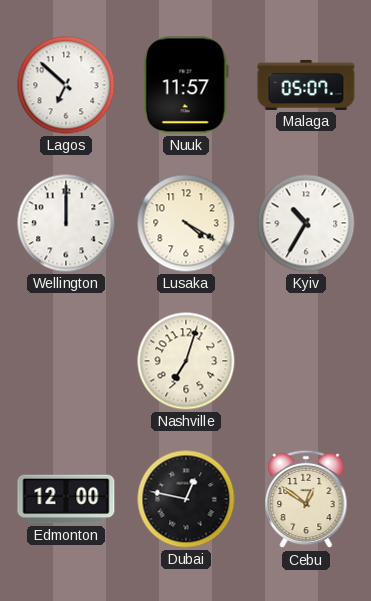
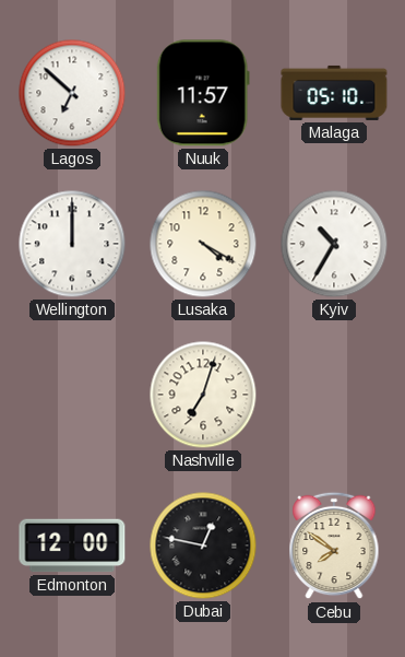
Malaga: 05:07 -> 05:10
Cebu: 12:51 -> 7:51
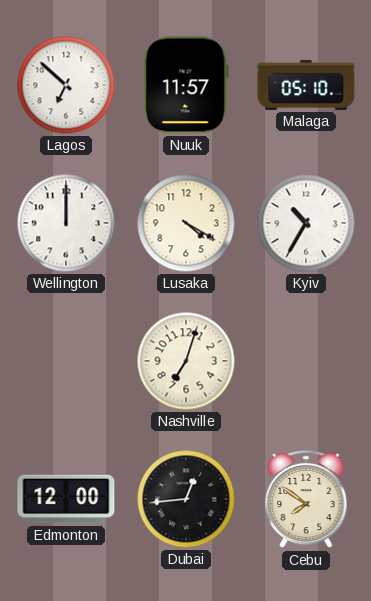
Dubai: 12:47 -> 12:44
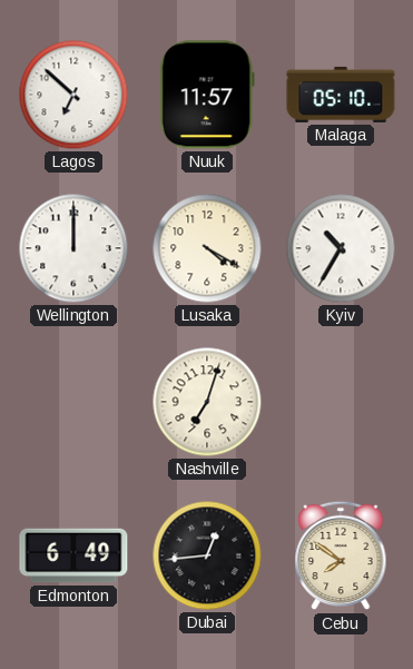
Edmonton: 12:00 -> 6:49
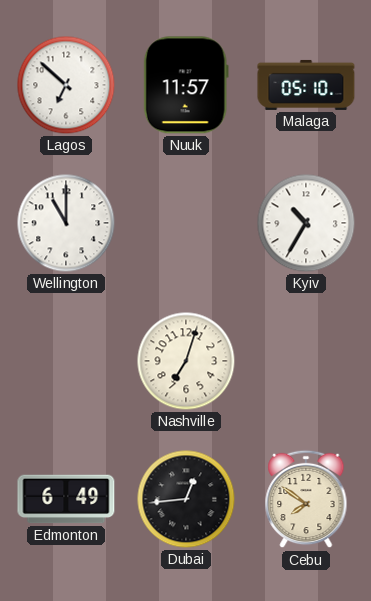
Wellington: 12:00 -> 11:00
Lusaka: 4:20 -> none
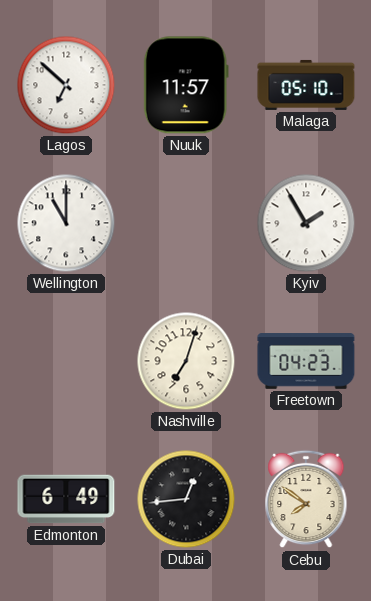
Kyiv: 10:35 -> 1:55
Freetown: none -> 04:23
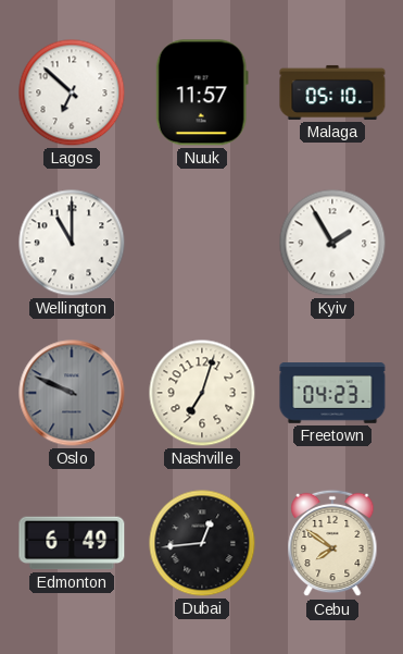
Oslo: none -> 9:49
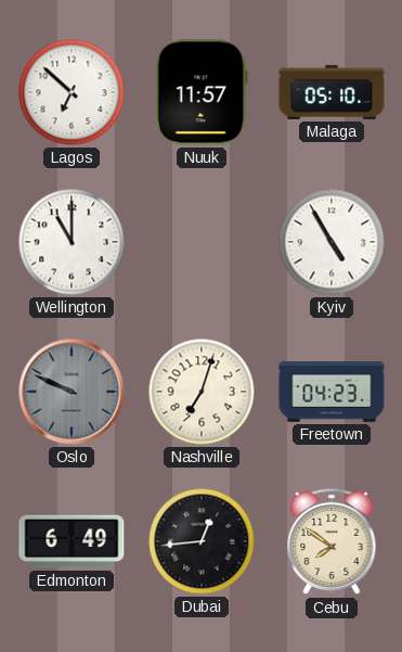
Kyiv: 1:55 -> 4:55
